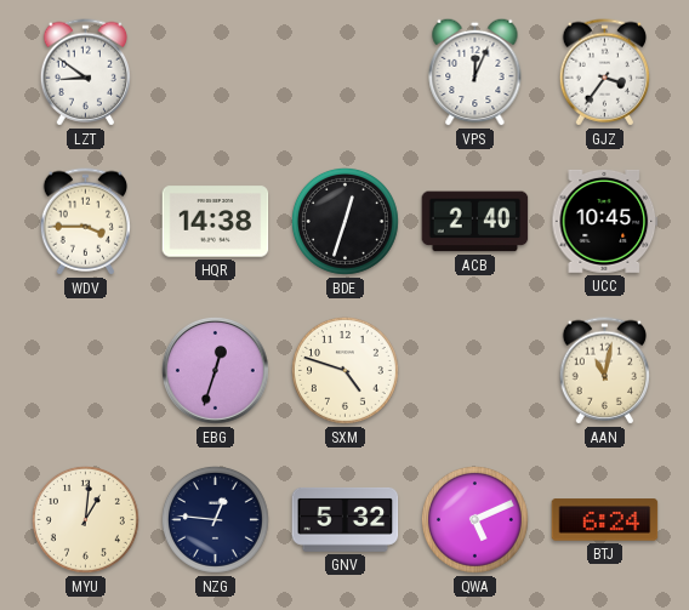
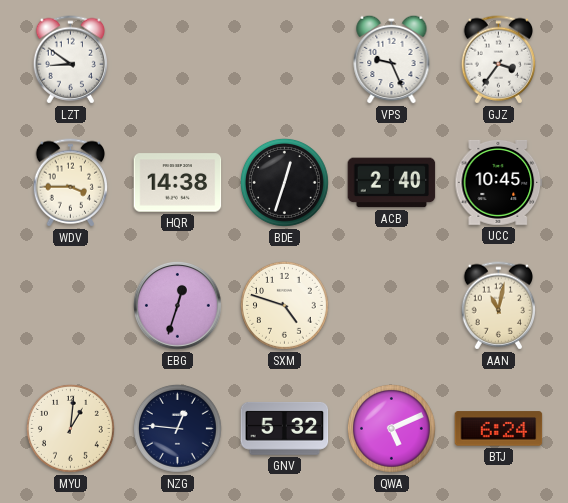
VPS: 12:04 -> 9:26
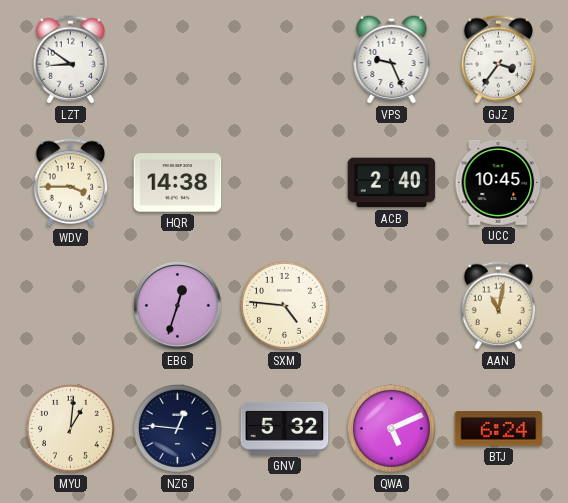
BDE: 12:33 -> none
SXM: 4:48 -> 4:46
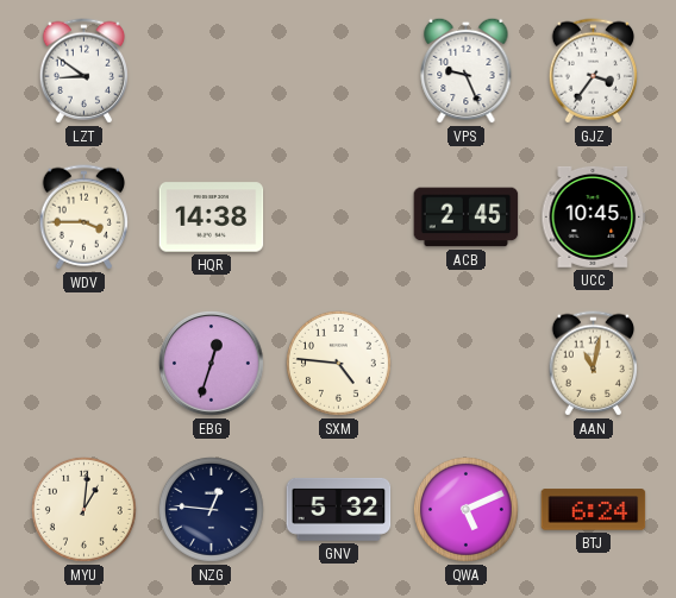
ACB: 2:40 -> 2:45
